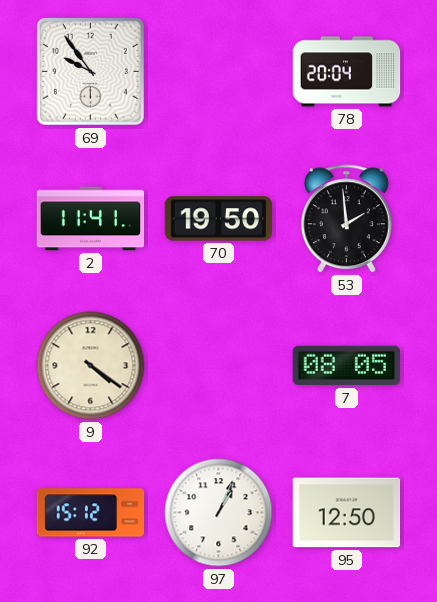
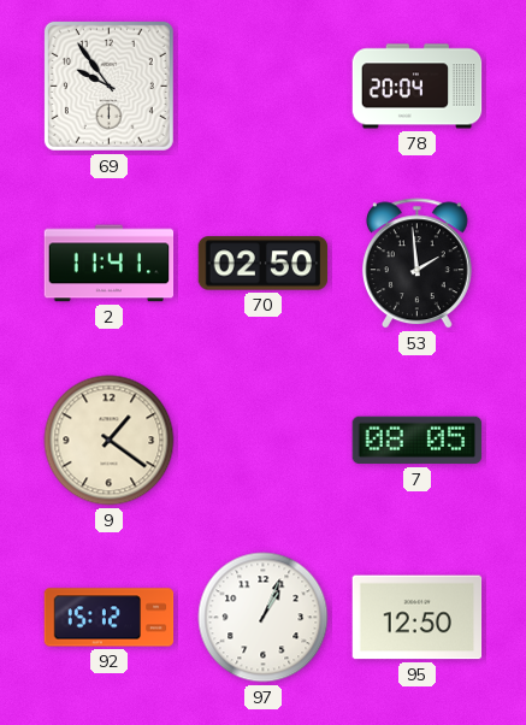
70: 19:50 -> 02:50
9: 4:21 -> 1:21
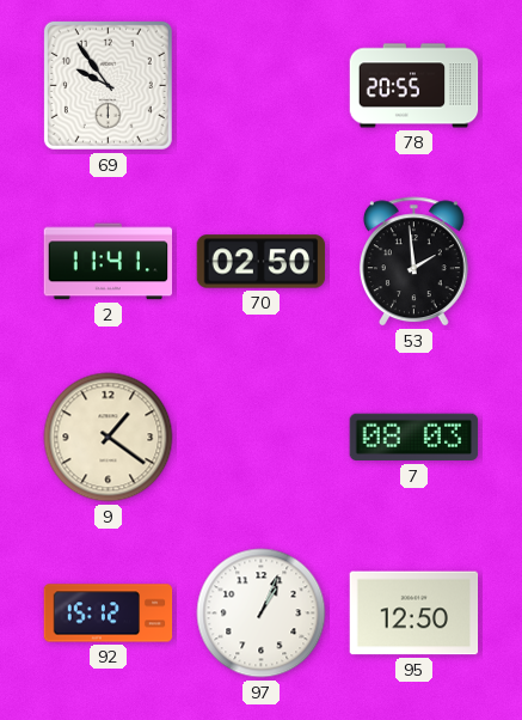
78: 20:04 -> 20:55
7: 08:05 -> 08:03
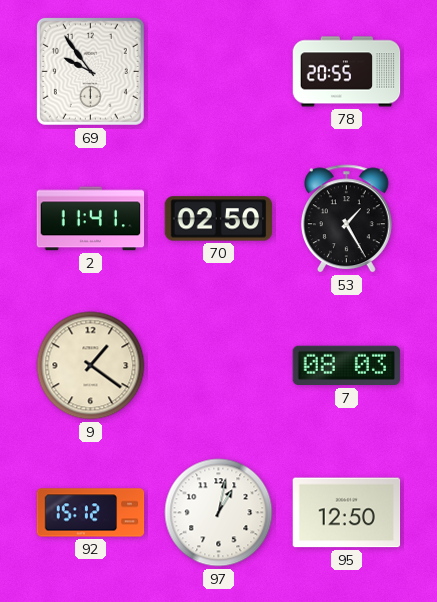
53: 1:59 -> 1:25
97: 1:04 -> 1:02
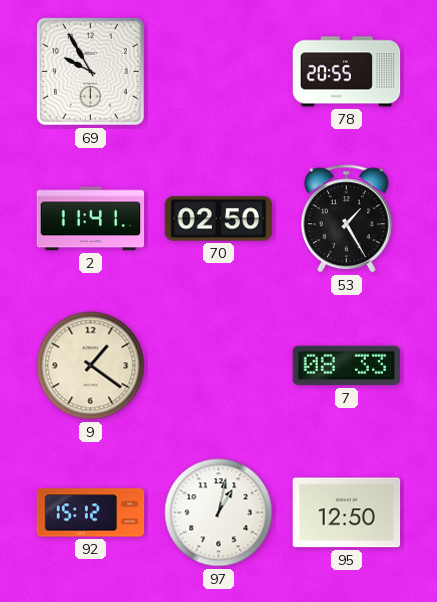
69: 9:54 -> 9:55
7: 08:03 -> 08:33
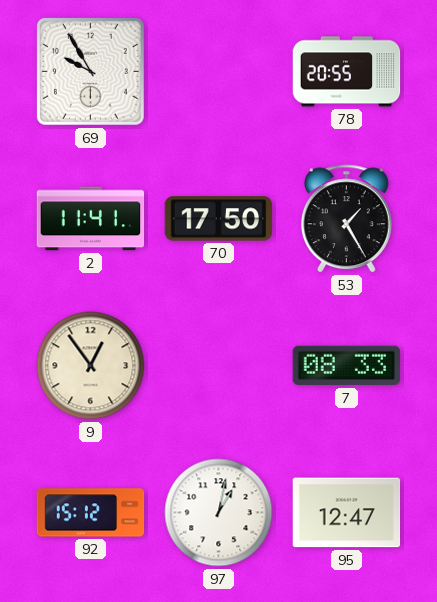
70: 02:50 -> 17:50
9: 1:21 -> 12:54
95: 12:50 -> 12:47
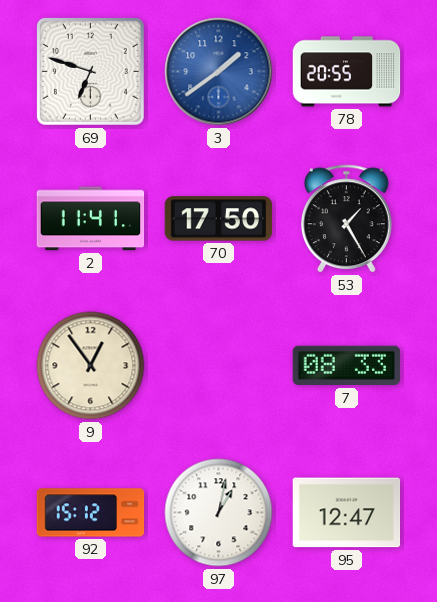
69: 9:55 -> 6:48
3: none -> 1:39
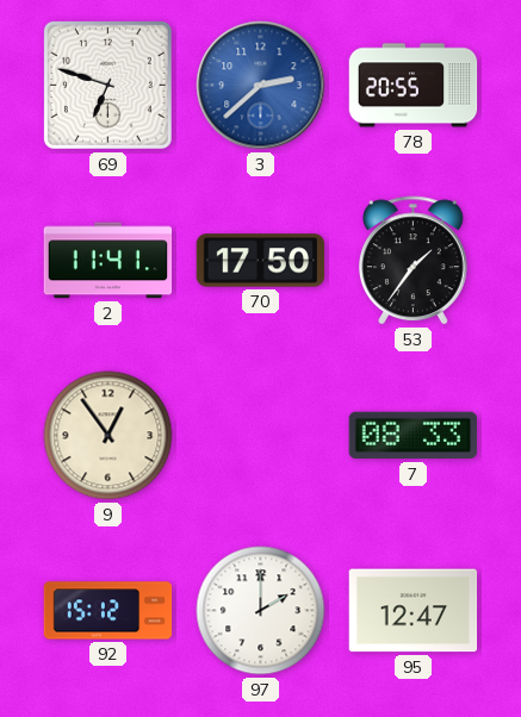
3: 1:39 -> 2:38
53: 1:25 -> 1:36
97: 1:02 -> 2:00
